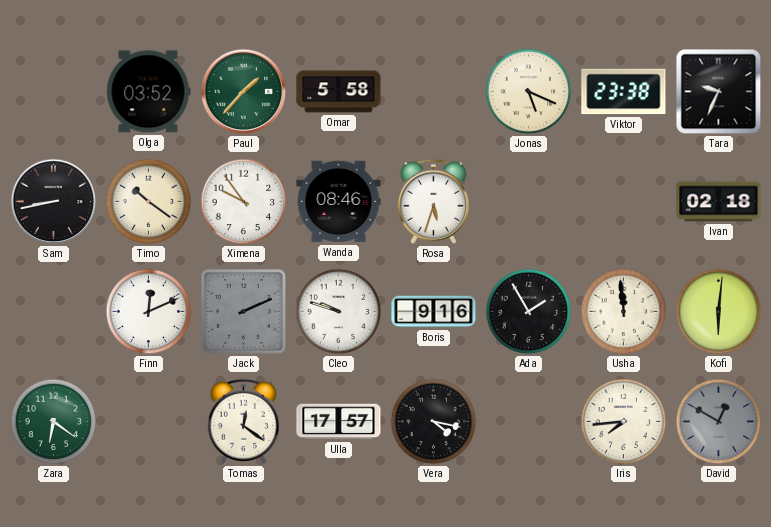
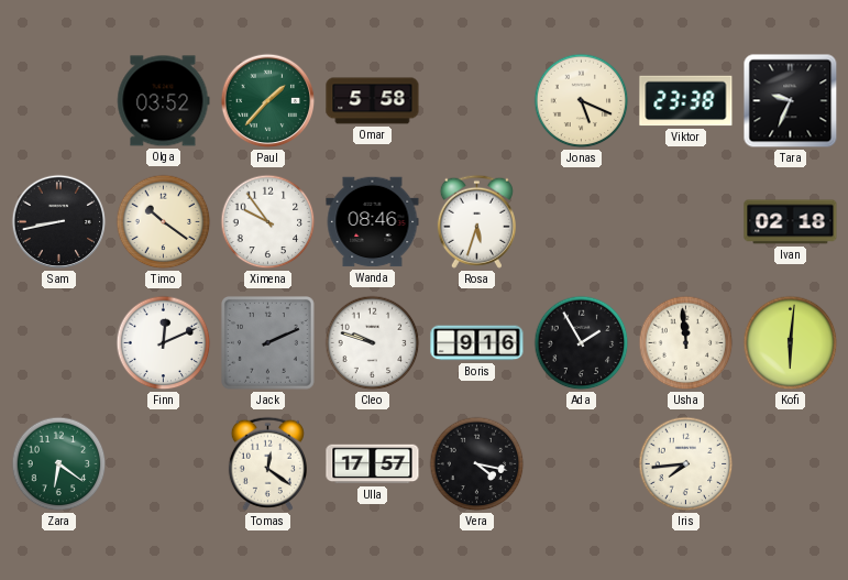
David: 12:50 -> none
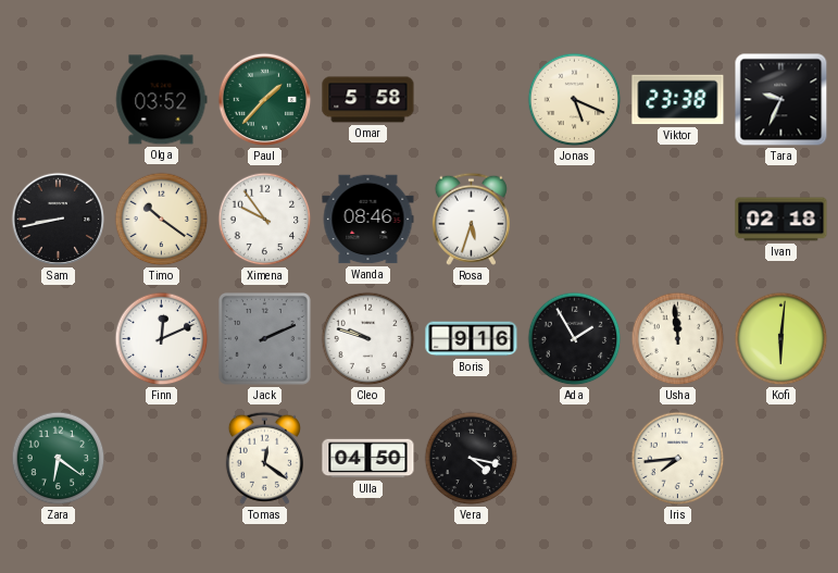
Ulla: 17:57 -> 04:50
